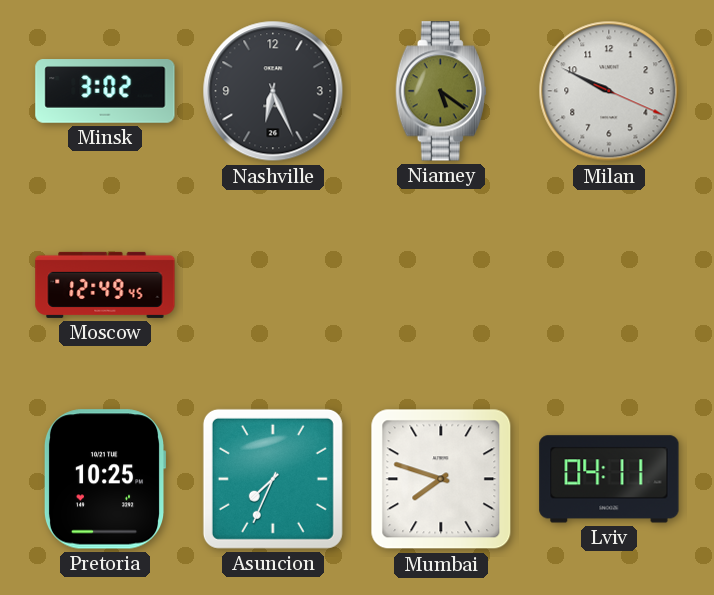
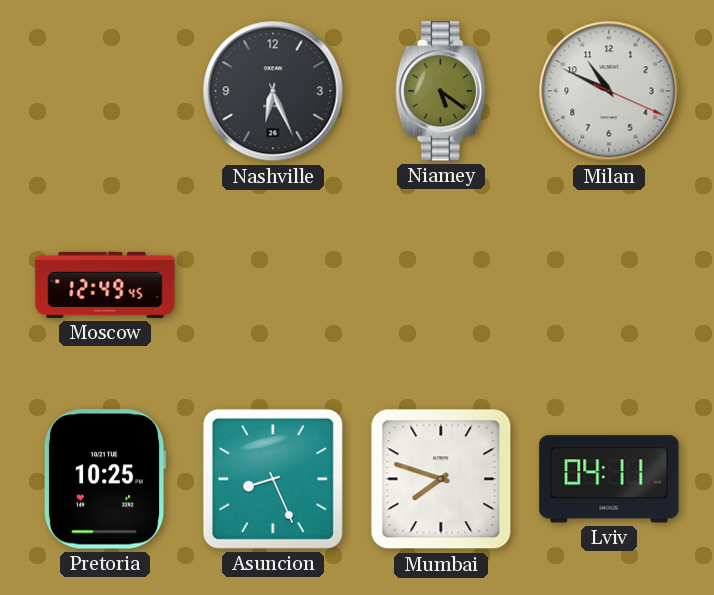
Minsk: 3:02 -> none
Milan: 9:49 -> 10:49
Asuncion: 7:34 -> 8:26
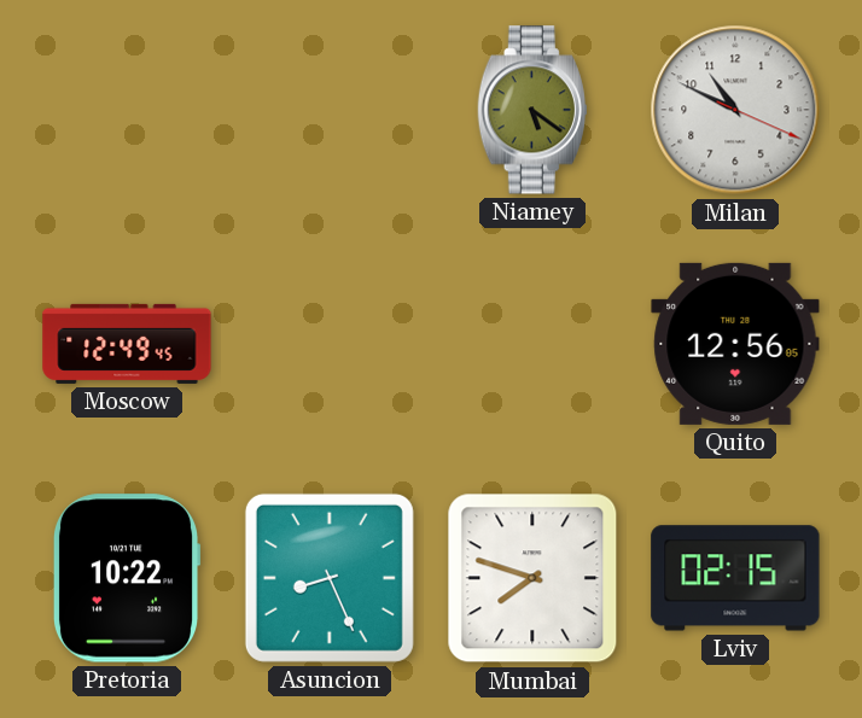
Nashville: 6:26 -> none
Quito: none -> 12:56
Pretoria: 10:25 -> 10:22
Lviv: 04:11 -> 02:15
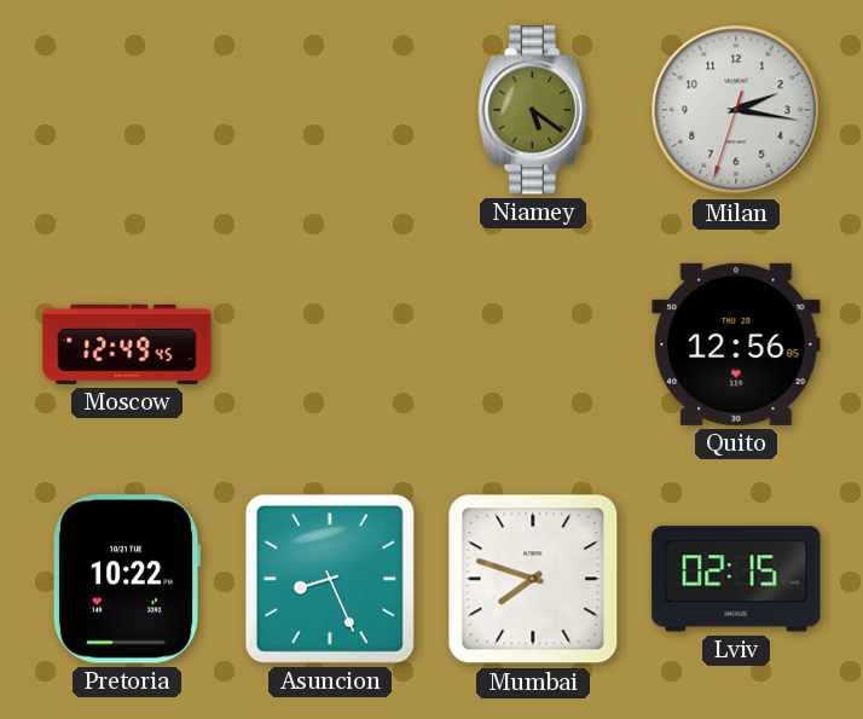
Milan: 10:49 -> 2:16
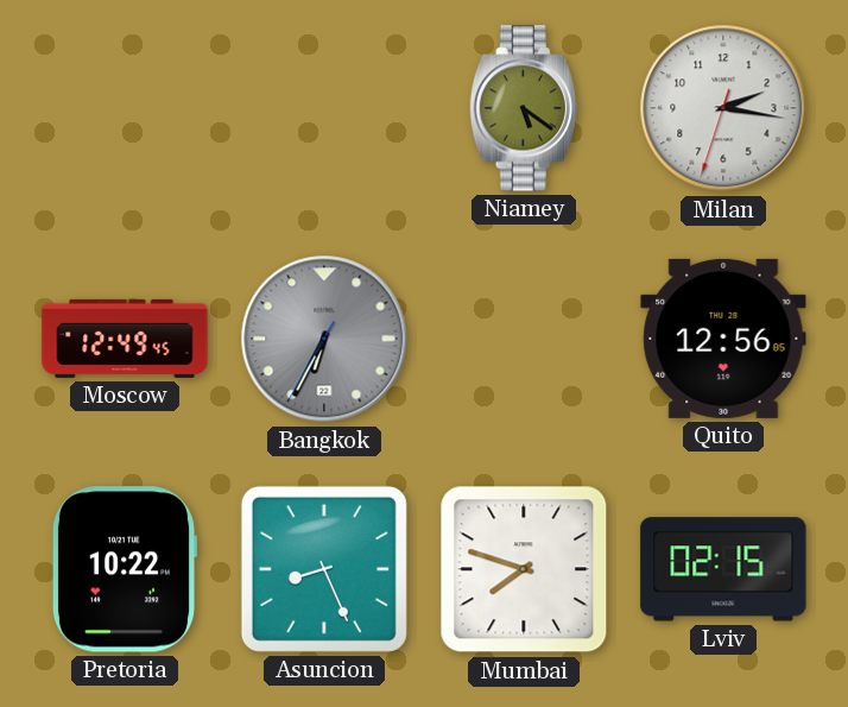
Bangkok: none -> 6:34
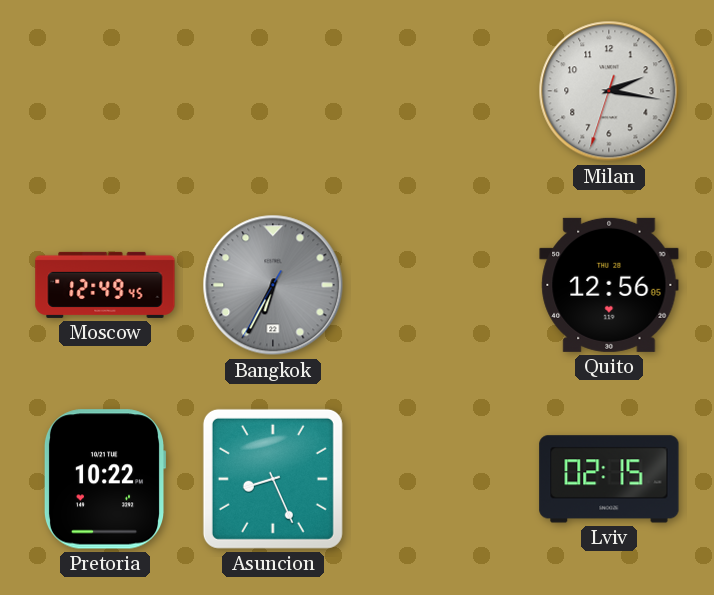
Niamey: 5:21 -> none
Mumbai: 7:48 -> none
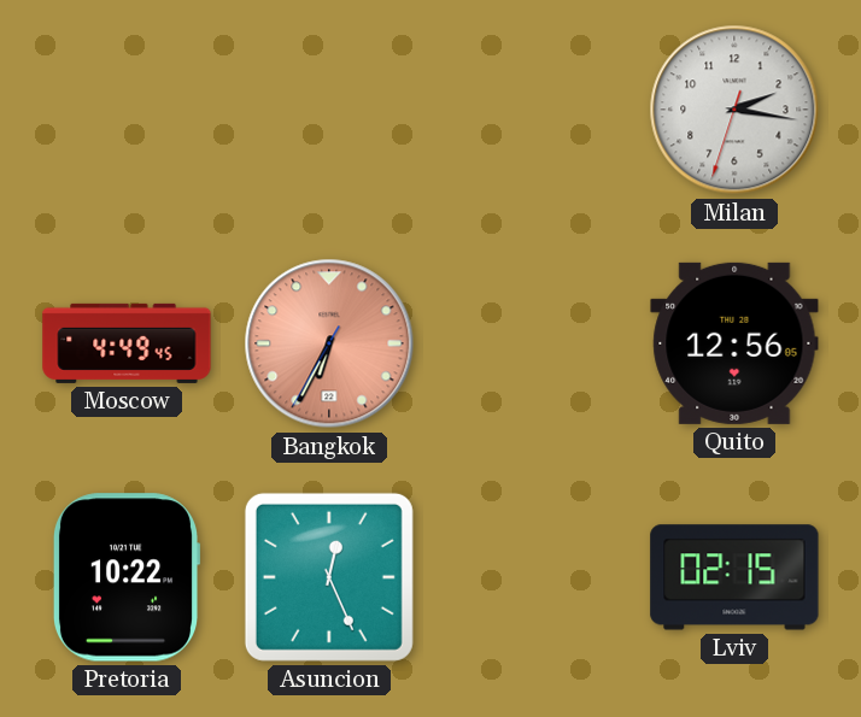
Moscow: 12:49 -> 4:49
Bangkok dial: grey -> salmon
Asuncion: 8:26 -> 12:26
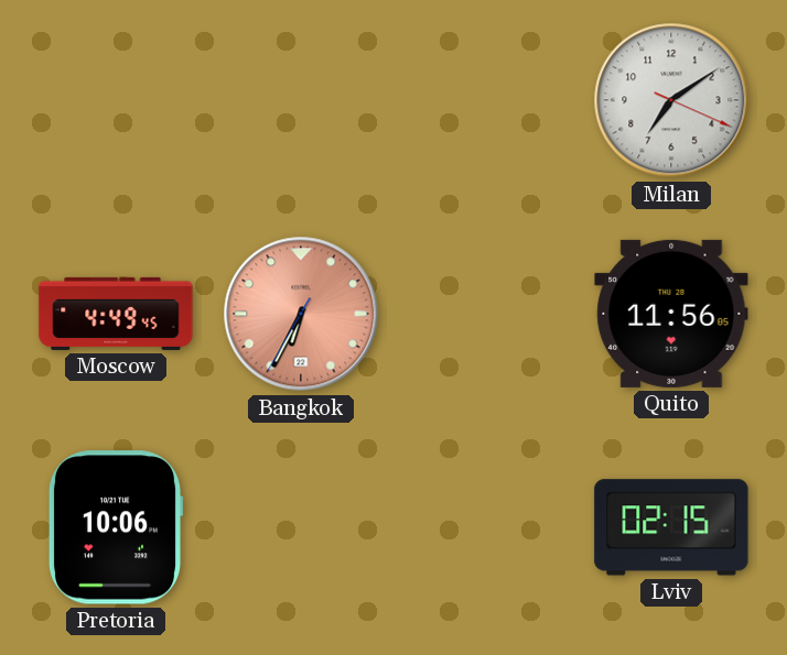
Milan: 2:16 -> 7:09
Quito: 12:56 -> 11:56
Pretoria: 10:22 -> 10:06
Asuncion: 12:26 -> none
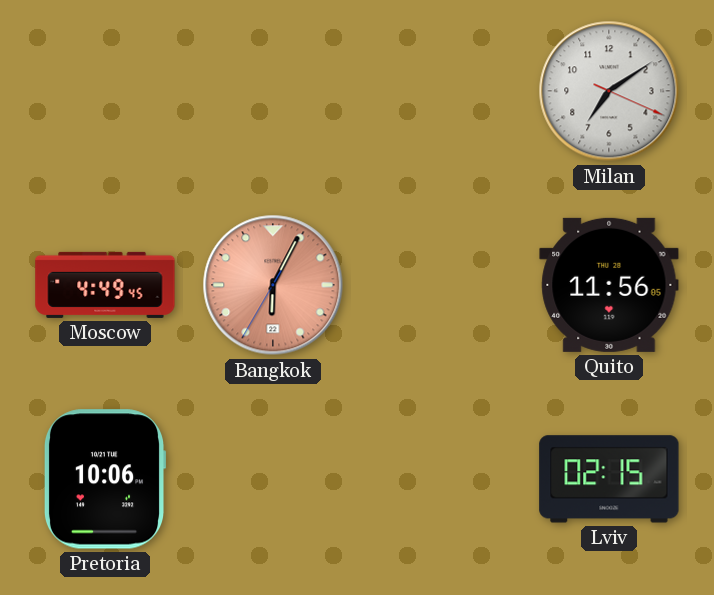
Bangkok: 6:34 -> 6:04
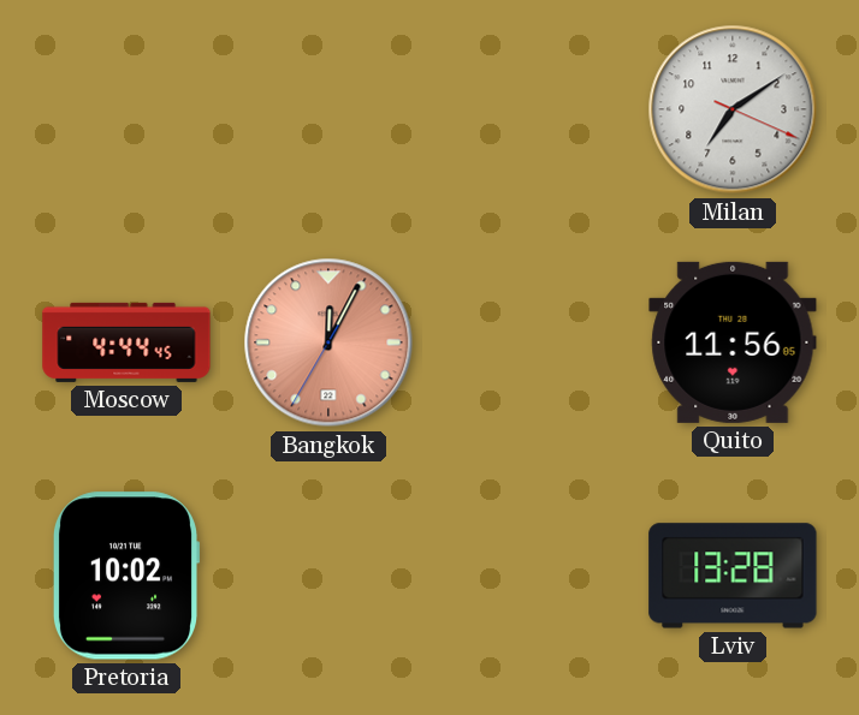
Moscow: 4:49 -> 4:44
Bangkok: 6:04 -> 12:04
Pretoria: 10:06 -> 10:02
Lviv: 02:15 -> 13:28
